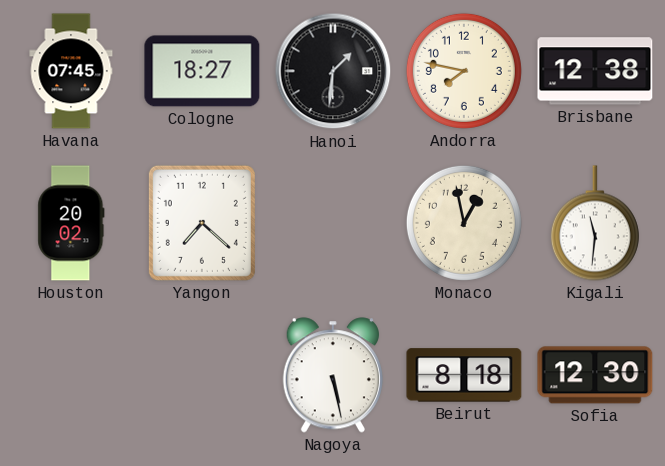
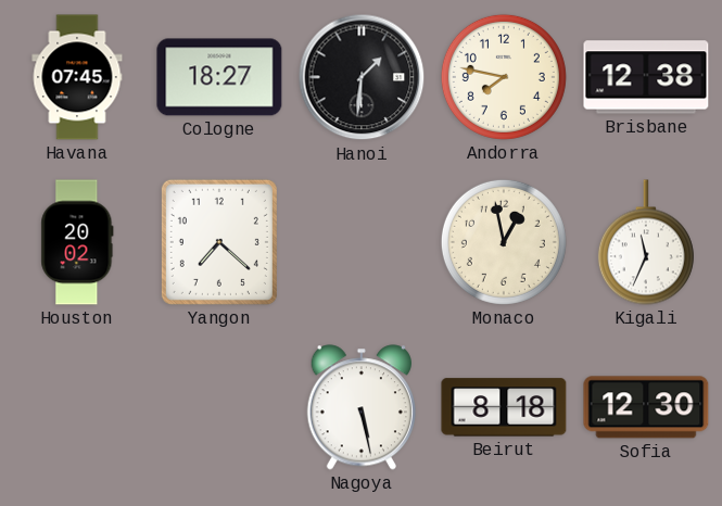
Kigali: 11:31 -> 11:34
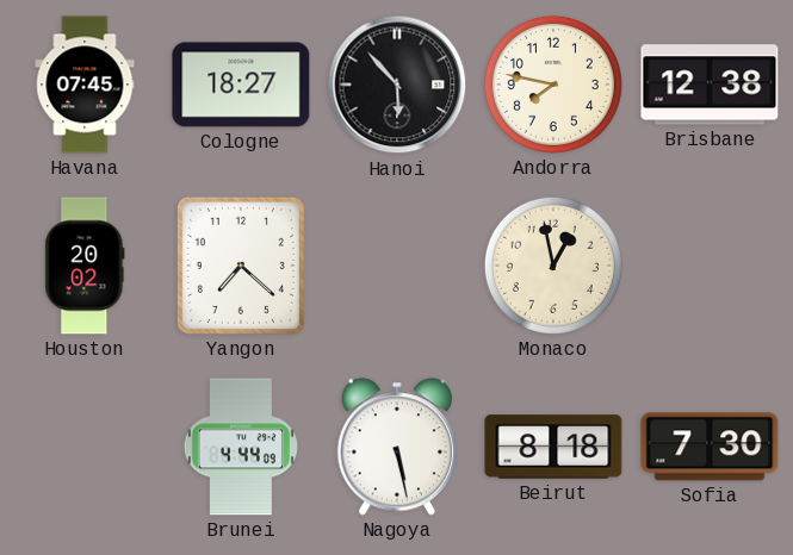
Hanoi: 1:31 -> 5:53
Kigali: 11:34 -> none
Brunei: none -> 4:44
Sofia: 12:30 -> 7:30
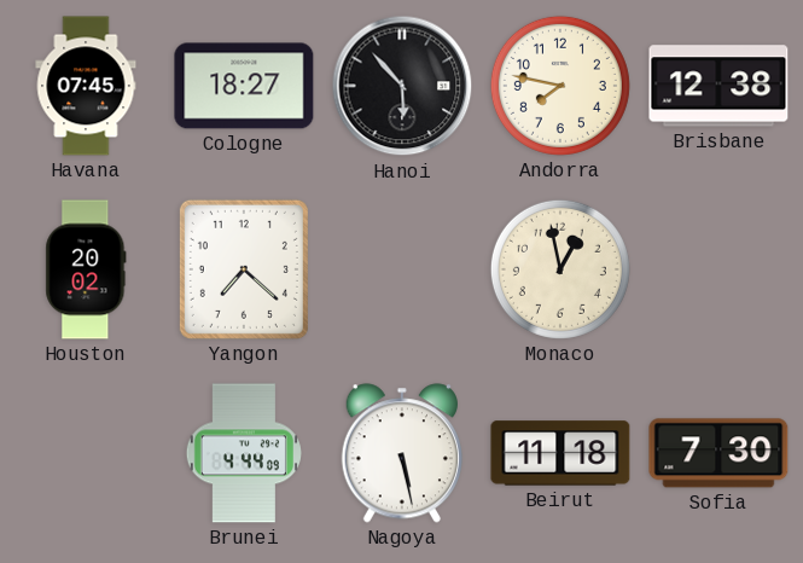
Beirut: 8:18 -> 11:18
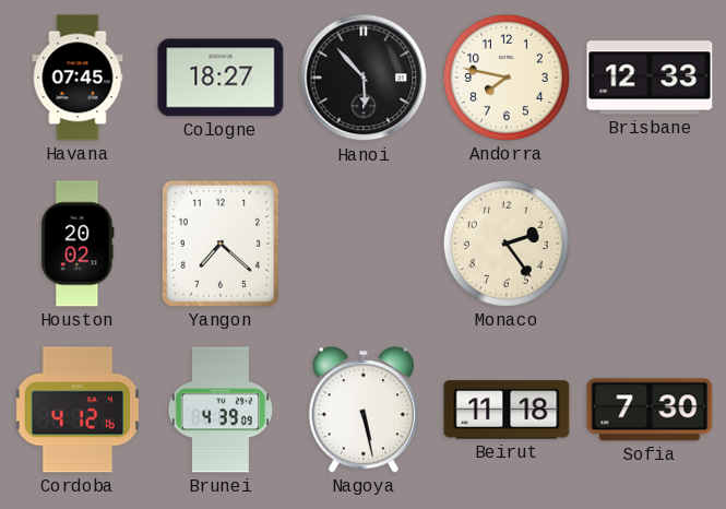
Brisbane: 12:38 -> 12:33
Monaco: 12:58 -> 2:24
Cordoba: none -> 4:12
Brunei: 4:44 -> 4:39
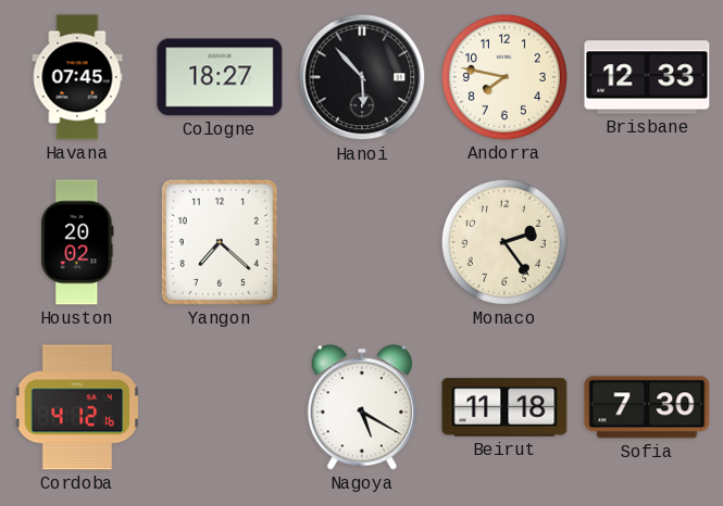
Brunei: 4:39 -> none
Nagoya: 5:28 -> 5:20
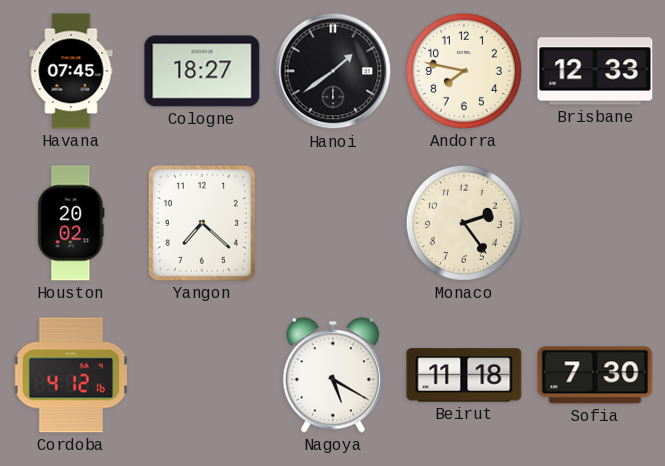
Hanoi: 5:53 -> 1:39
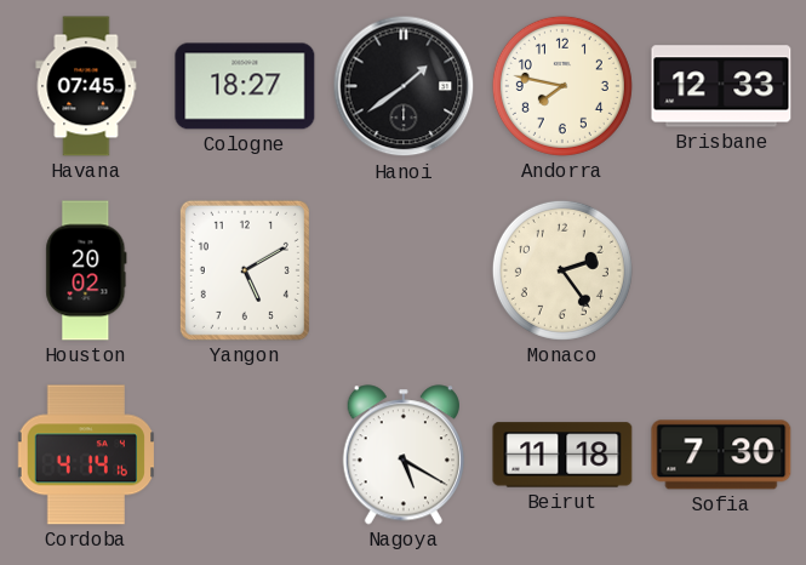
Yangon: 7:22 -> 5:10
Cordoba: 4:12 -> 4:14
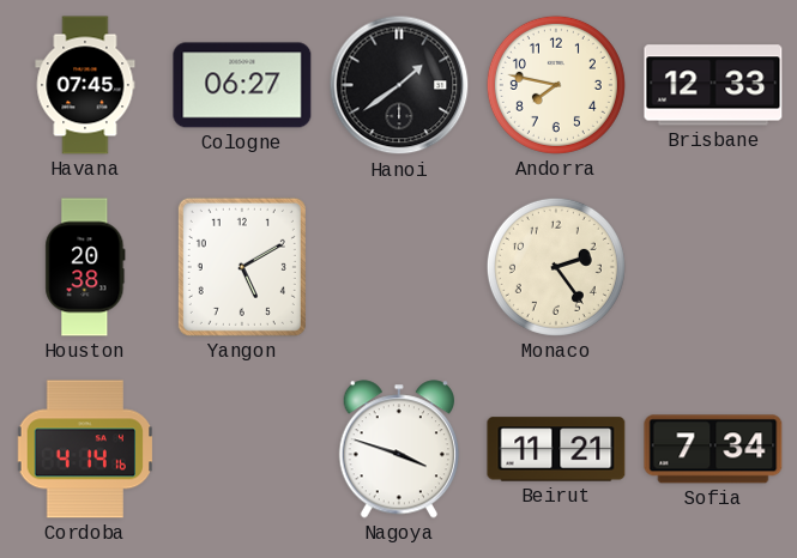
Cologne: 18:27 -> 06:27
Houston: 20:02 -> 20:38
Nagoya: 5:20 -> 3:48
Beirut: 11:18 -> 11:21
Sofia: 7:30 -> 7:34
